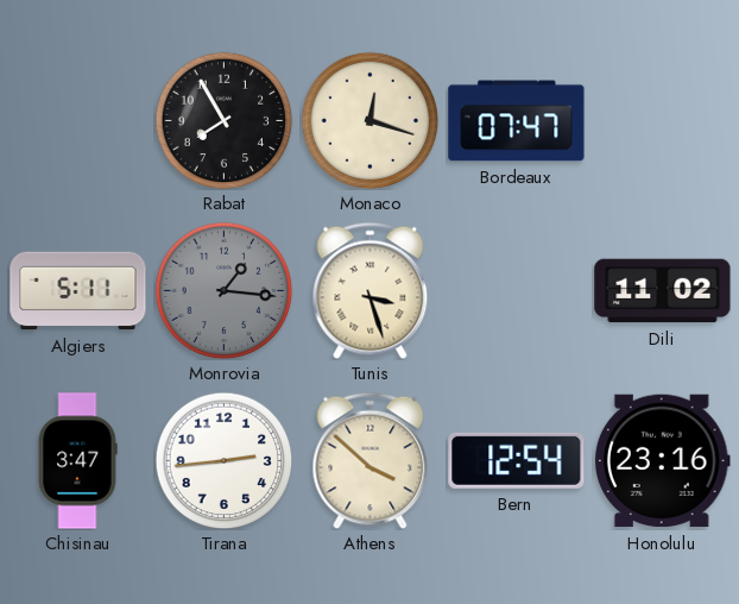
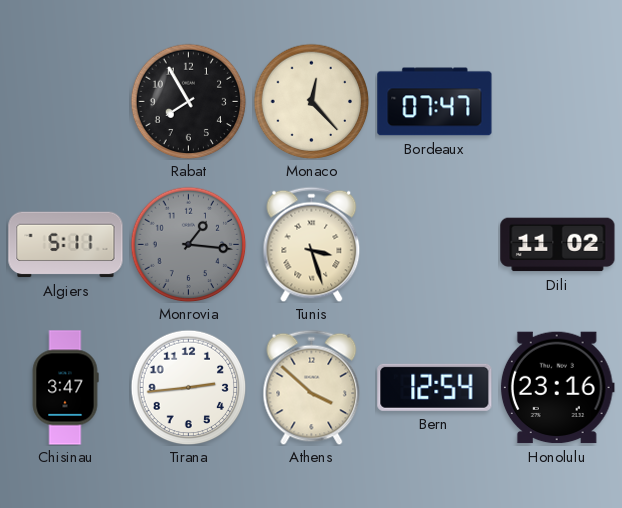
Monaco: 12:18 -> 12:23
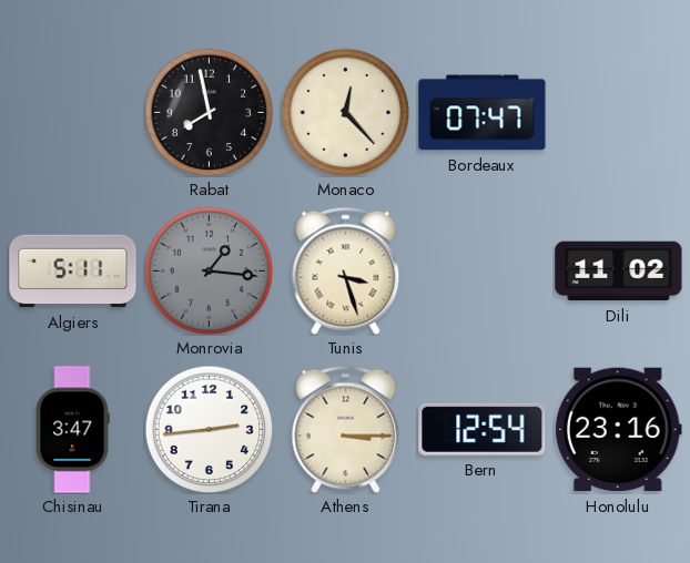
Rabat: 7:55 -> 7:58
Athens: 3:52 -> 3:15
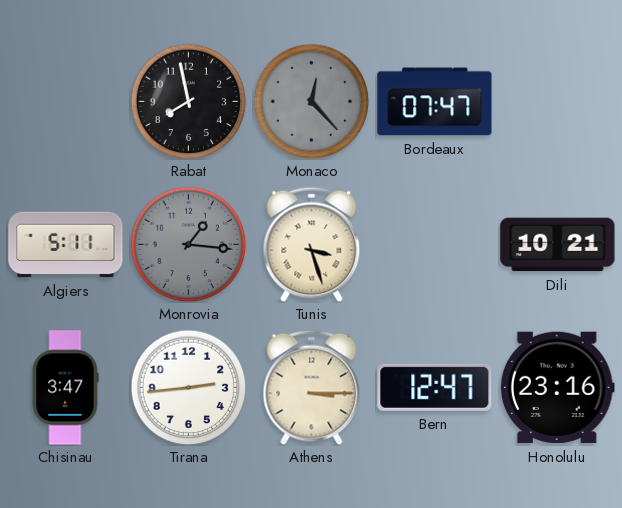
Monaco dial: cream -> grey
Dili: 11:02 -> 10:21
Bern: 12:54 -> 12:47
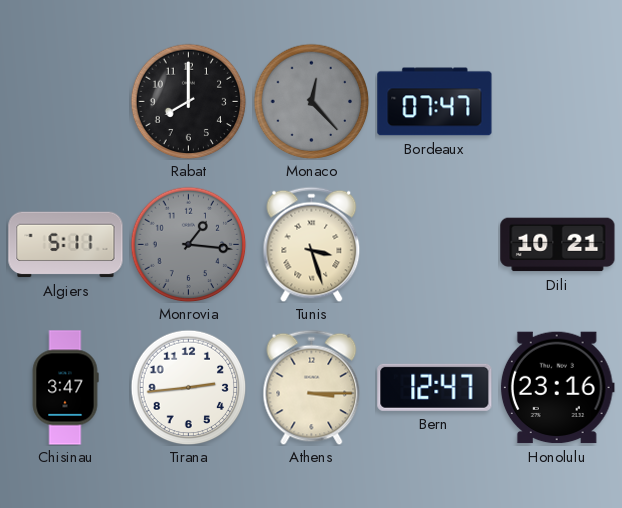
Rabat: 7:58 -> 8:00
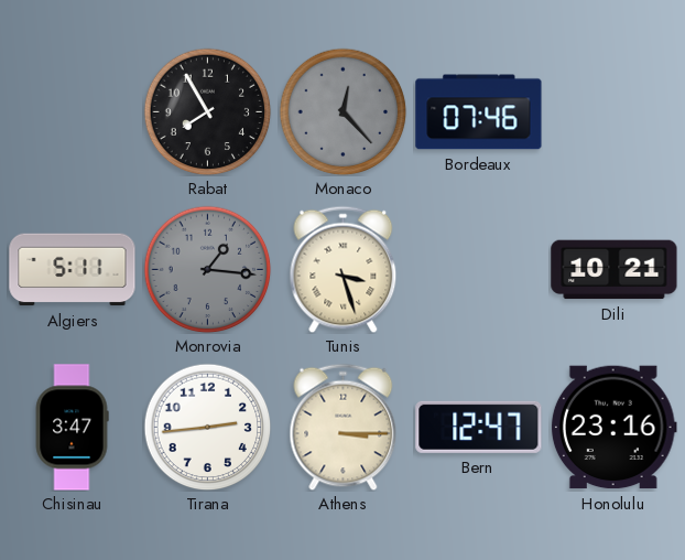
Rabat: 8:00 -> 7:55
Bordeaux: 07:47 -> 07:46
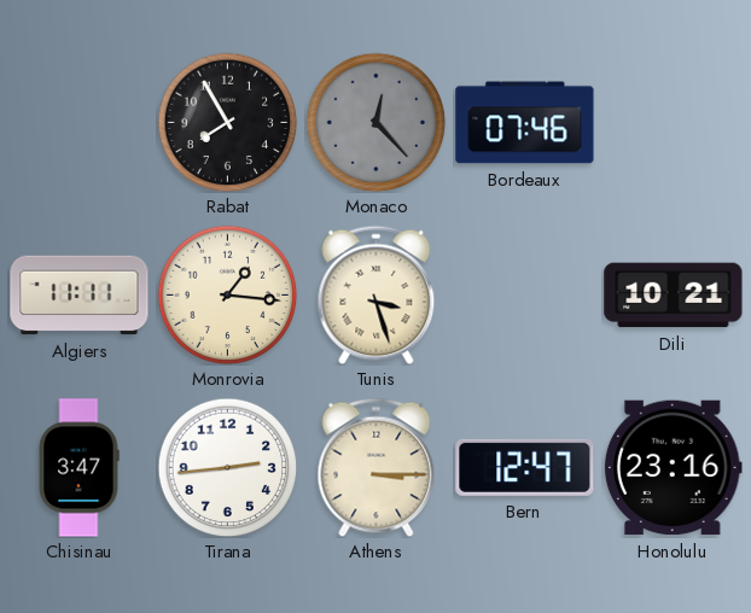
Algiers: 5:11 -> 11:11
Monrovia dial: grey -> cream
